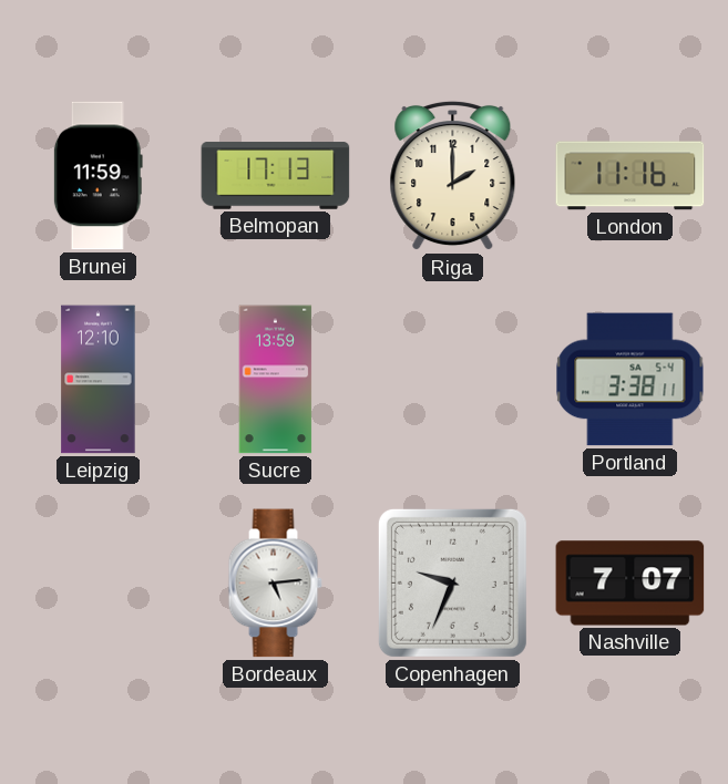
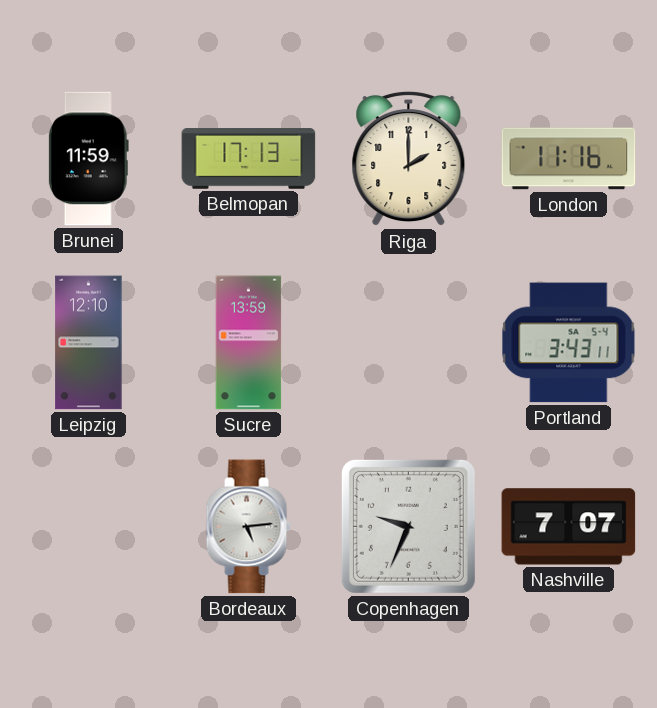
Portland: 3:38 -> 3:43
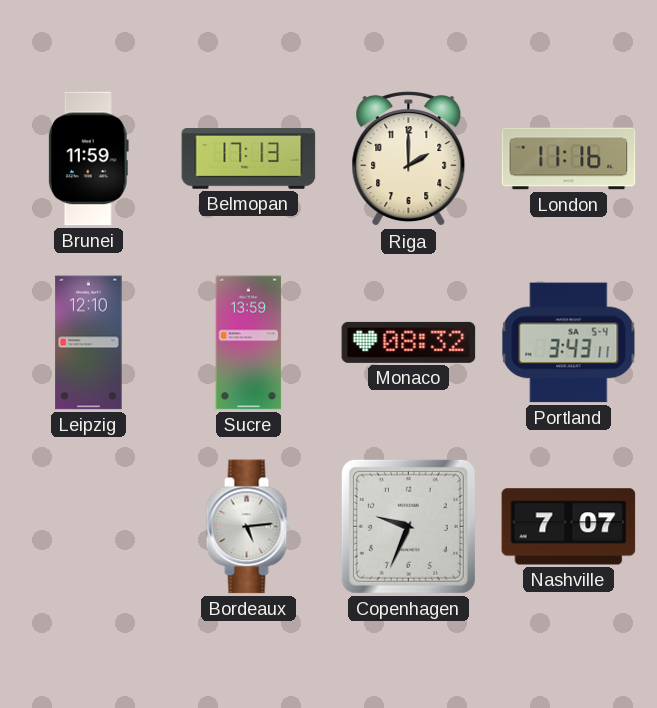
Monaco: none -> 08:32
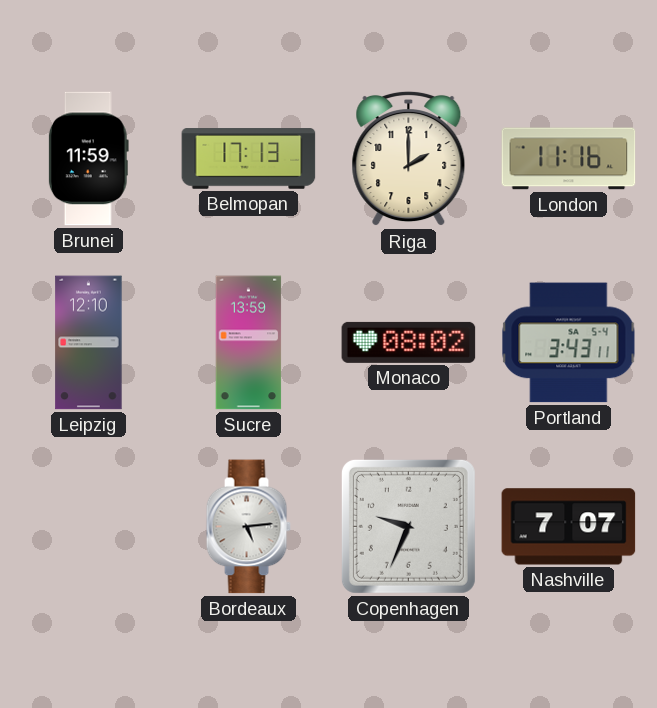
Monaco: 08:32 -> 08:02
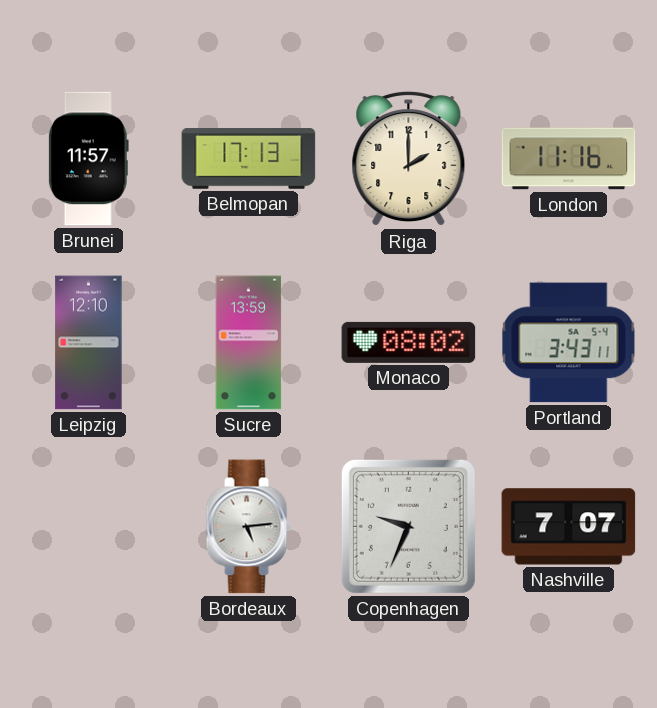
Brunei: 11:59 -> 11:57
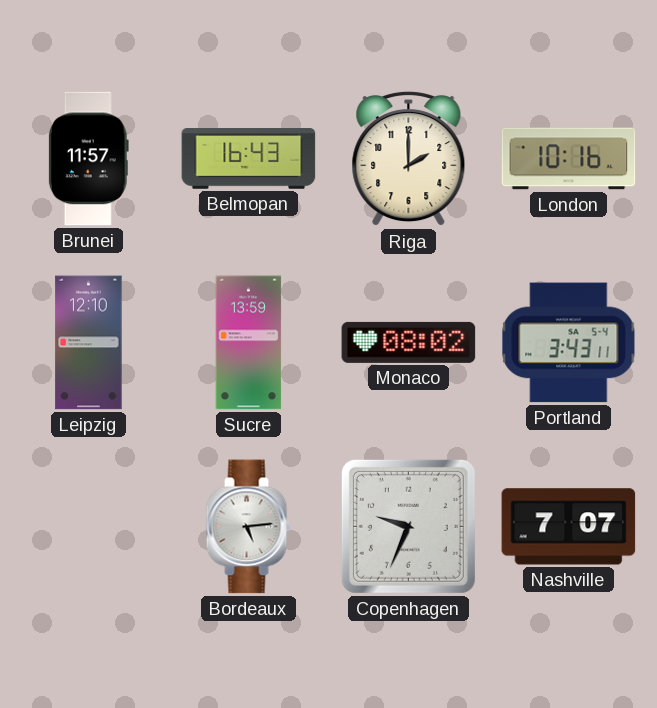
Belmopan: 17:13 -> 16:43
London: 11:16 -> 10:16
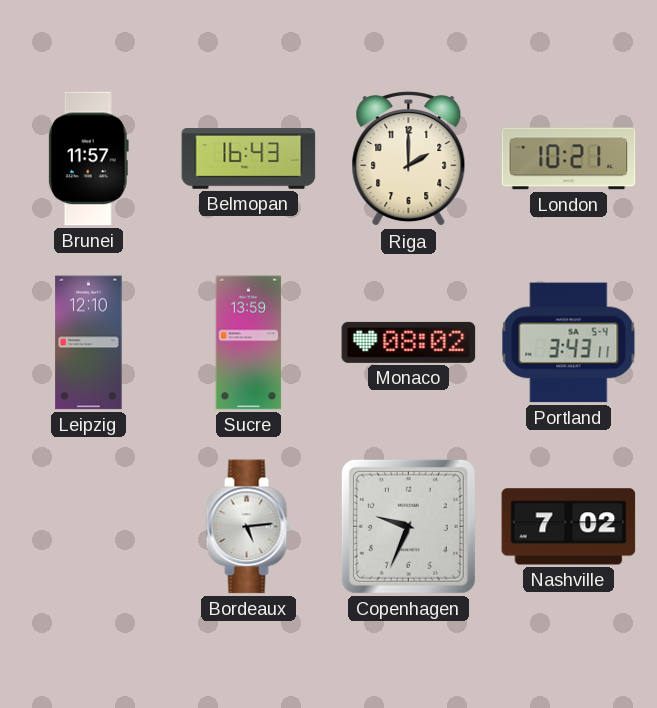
London: 10:16 -> 10:21
Nashville: 7:07 -> 7:02
